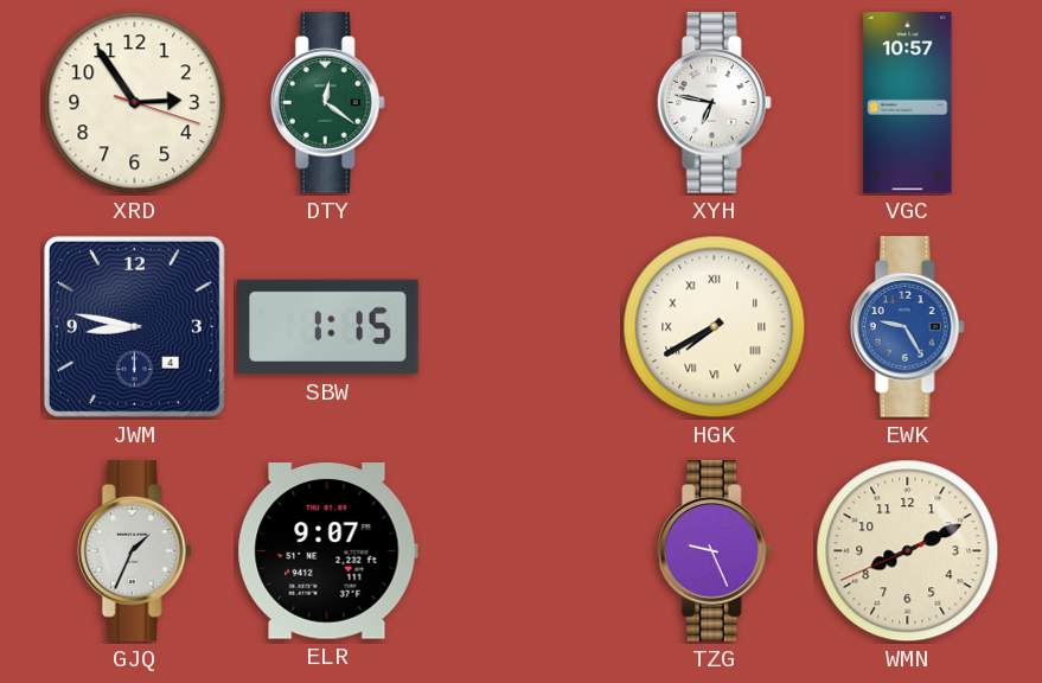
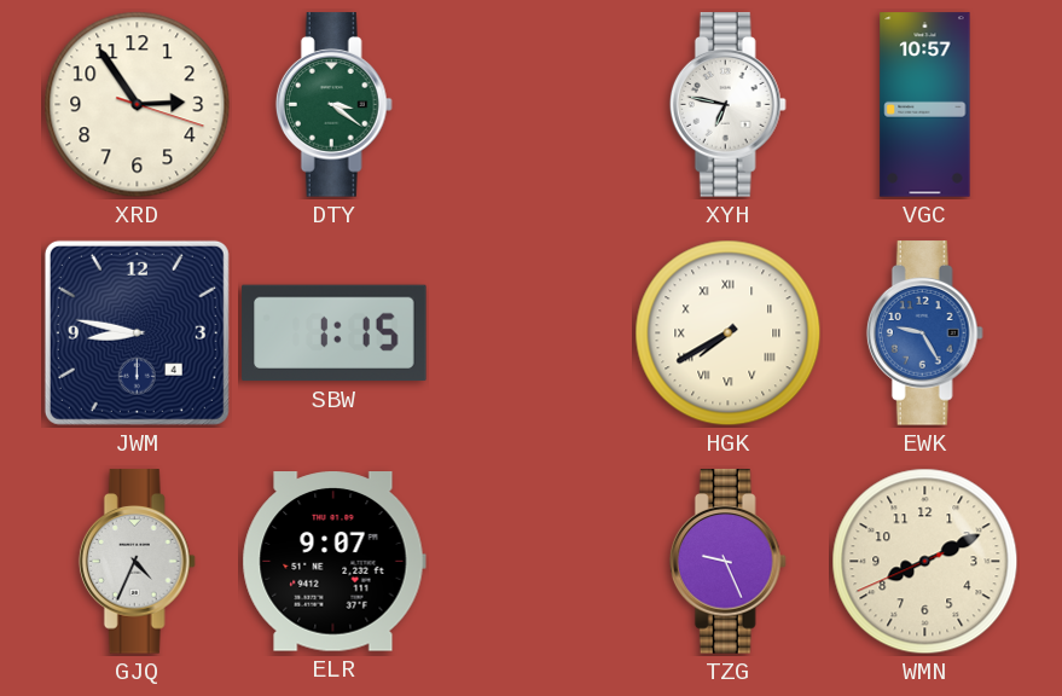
DTY: 12:21 -> 3:21
GJQ: 1:34 -> 4:34
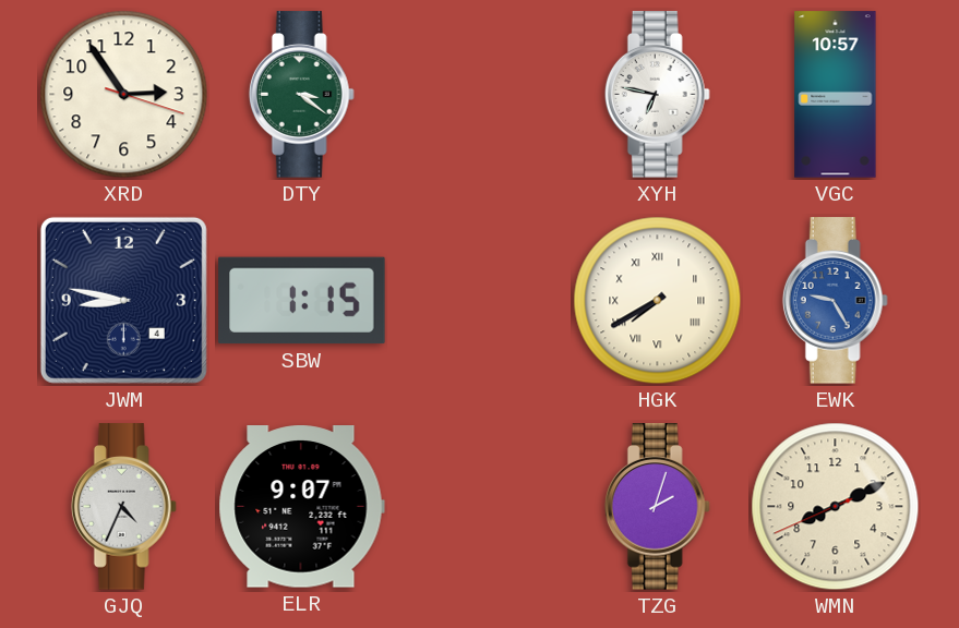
TZG: 9:26 -> 2:03
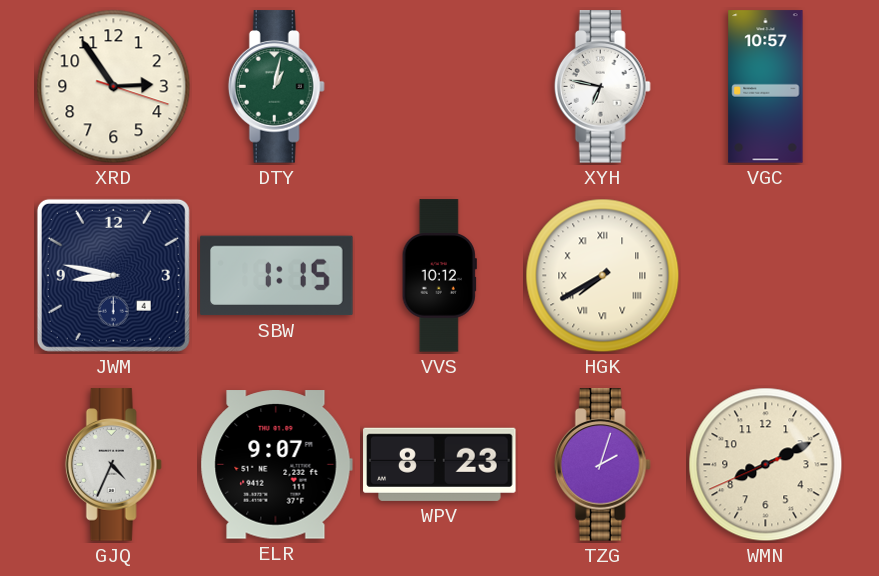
DTY: 3:21 -> 1:02
VVS: none -> 10:12
EWK: 9:25 -> none
WPV: none -> 8:23
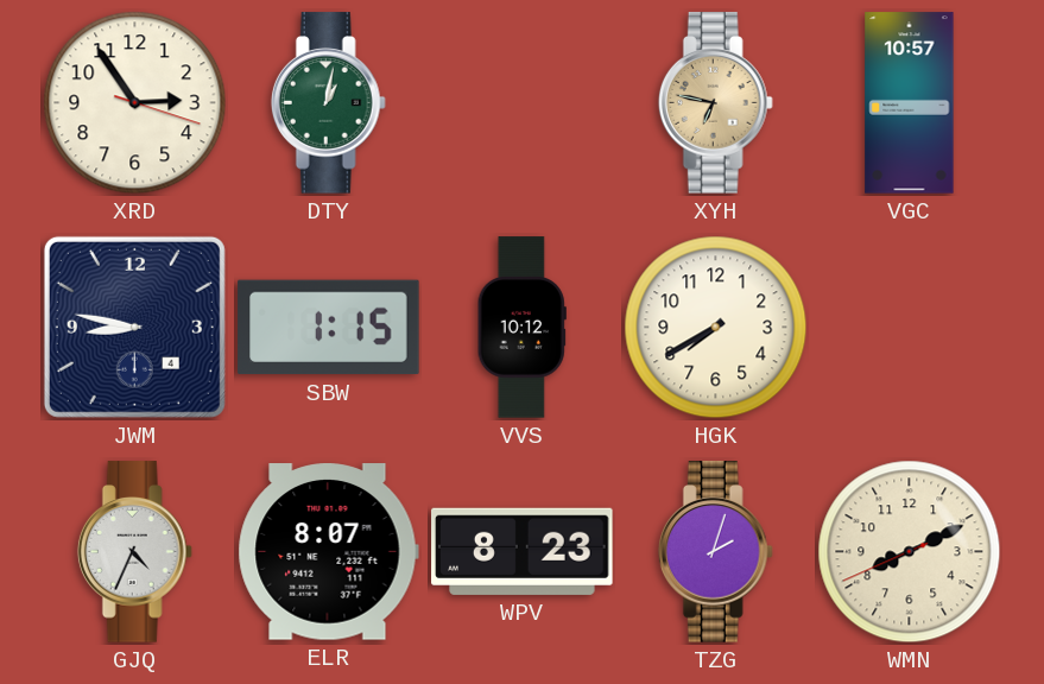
XYH dial: white -> champagne
HGK numerals: Roman -> Arabic
ELR: 9:07 -> 8:07
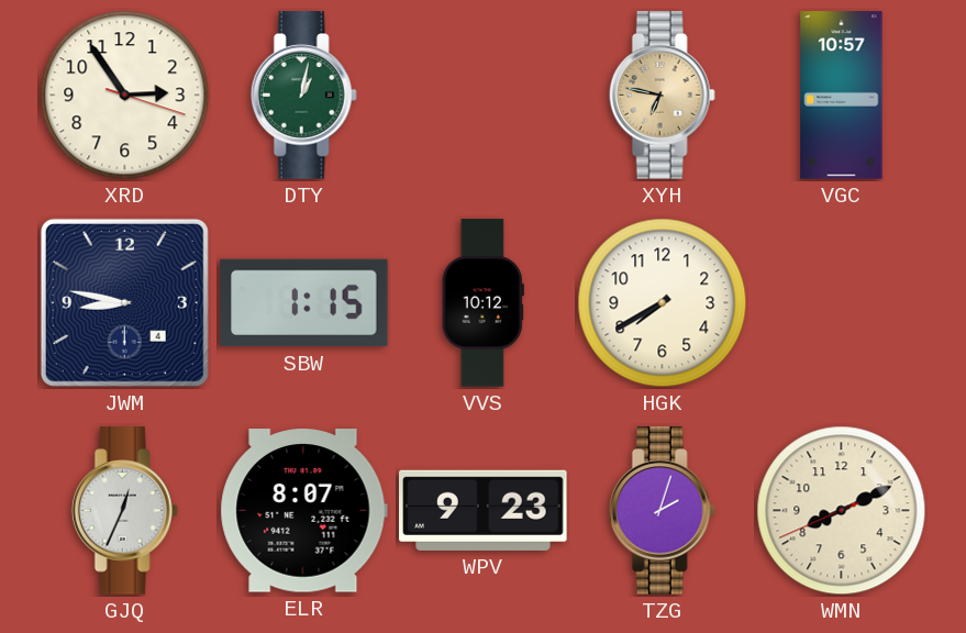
GJQ: 4:34 -> 12:34
WPV: 8:23 -> 9:23
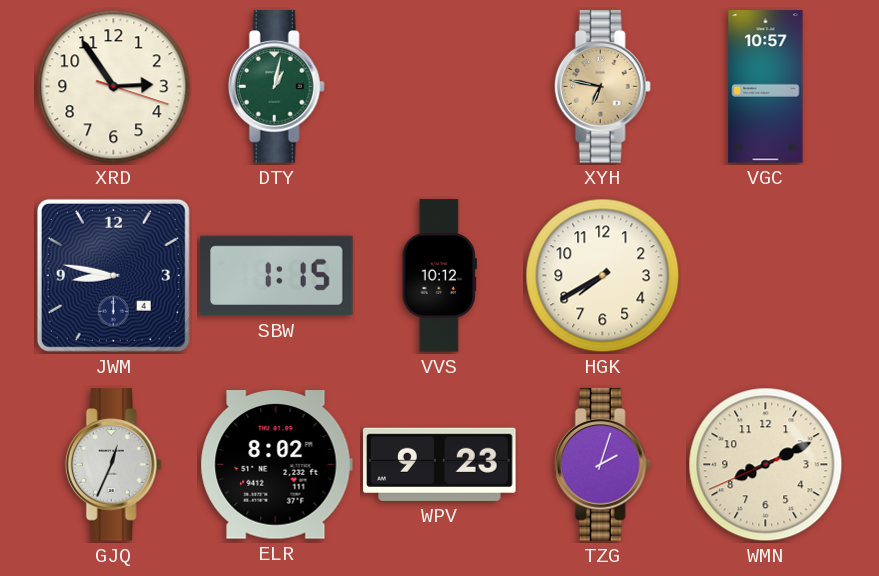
ELR: 8:07 -> 8:02
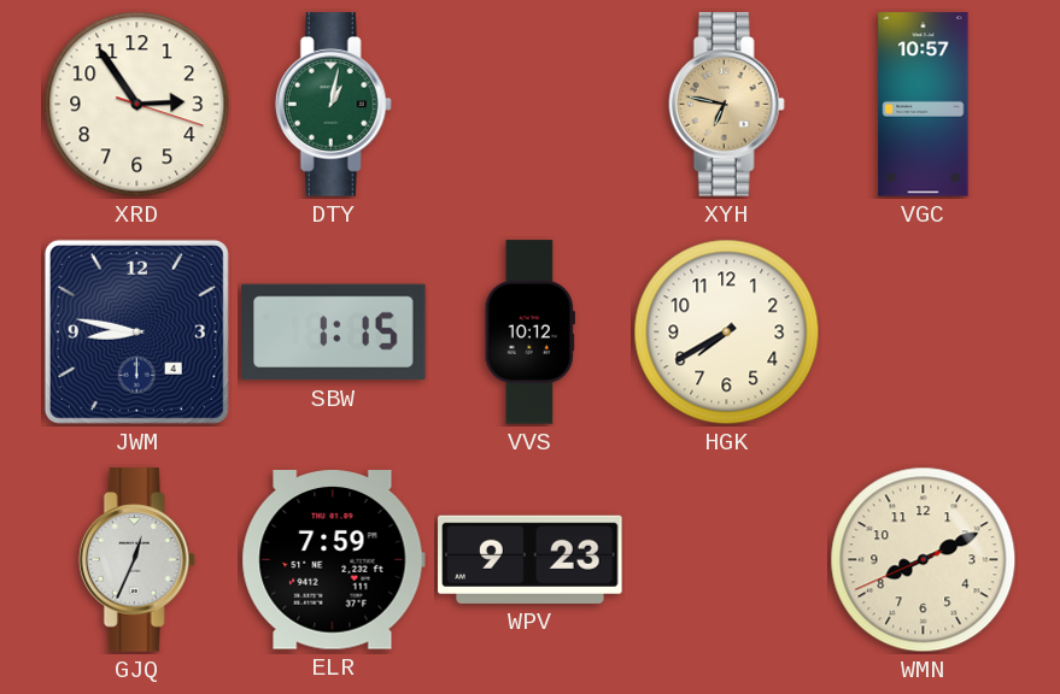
ELR: 8:02 -> 7:59
TZG: 2:03 -> none
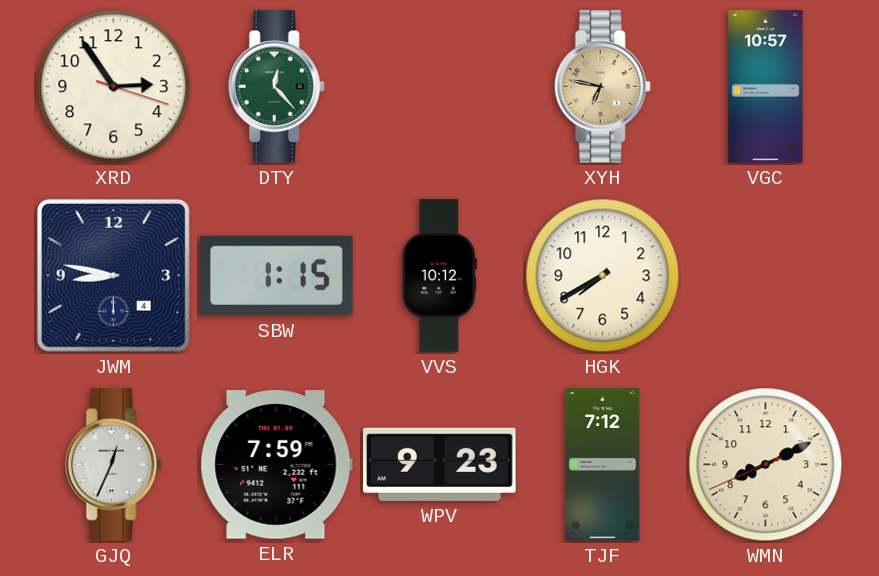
DTY: 1:02 -> 12:23
TJF: none -> 7:12
